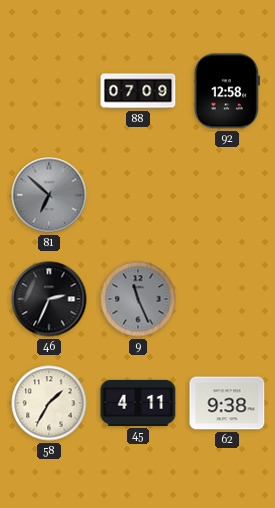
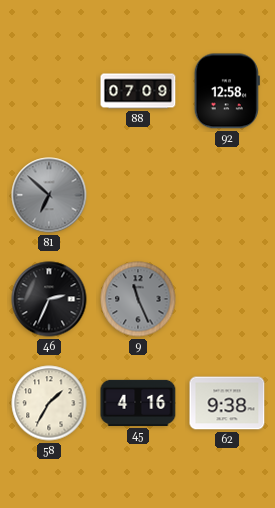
45: 4:11 -> 4:16
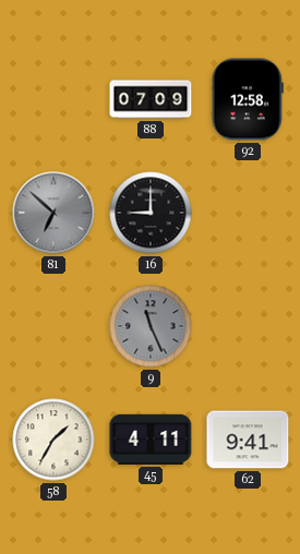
16: none -> 9:00
46: 2:34 -> none
45: 4:16 -> 4:11
62: 9:38 -> 9:41
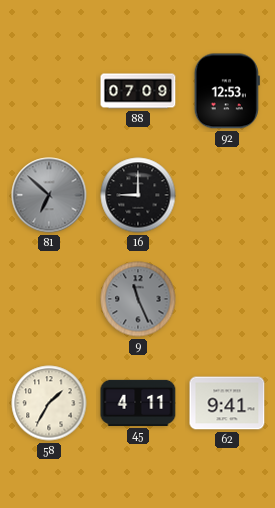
92: 12:58 -> 12:53
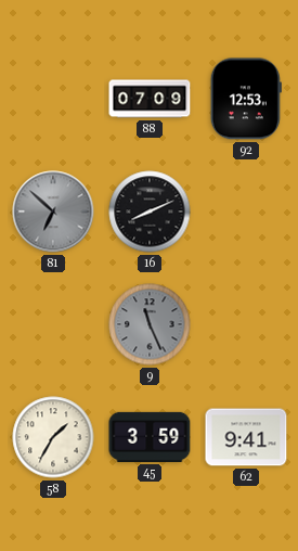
16: 9:00 -> 8:11
45: 4:11 -> 3:59
